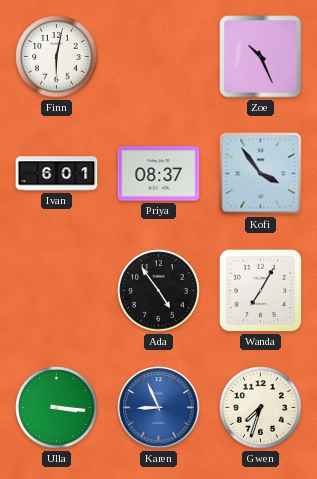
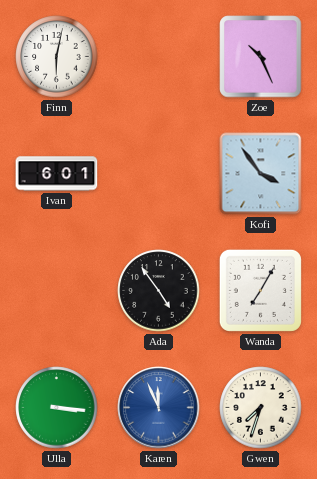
Priya: 08:37 -> none
Karen: 8:56 -> 11:56
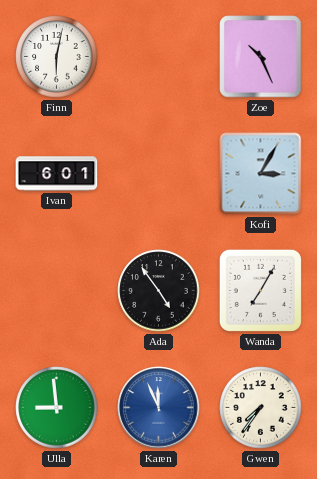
Kofi: 3:54 -> 3:05
Ulla: 3:16 -> 8:59
Gwen: 7:33 -> 7:36
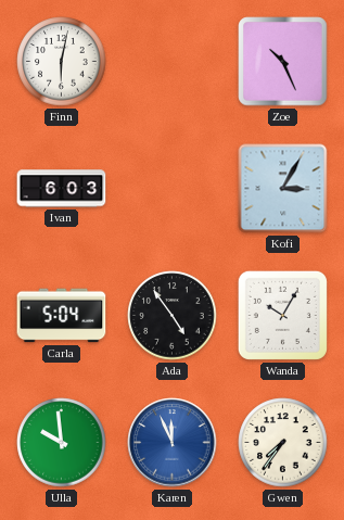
Ivan: 6:01 -> 6:03
Carla: none -> 5:04
Wanda: 7:05 -> 10:05
Ulla: 8:59 -> 9:59
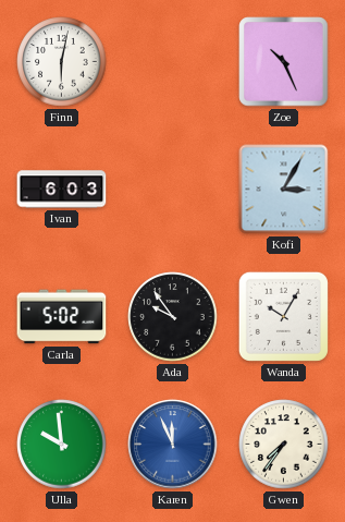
Carla: 5:04 -> 5:02
Ada: 4:54 -> 9:54
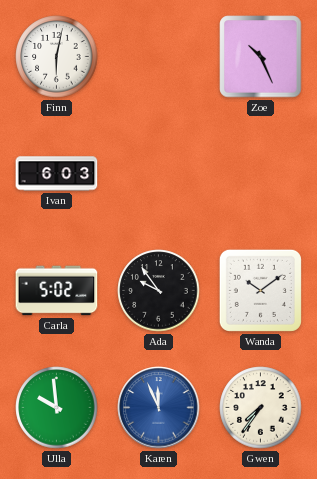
Kofi: 3:05 -> none
Wanda: 10:05 -> 10:09
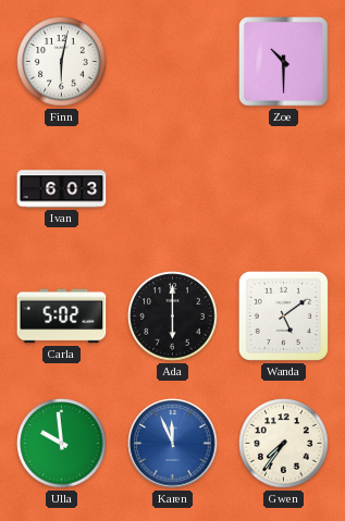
Zoe: 10:26 -> 10:30
Ada: 9:54 -> 6:00
Wanda: 10:09 -> 5:09
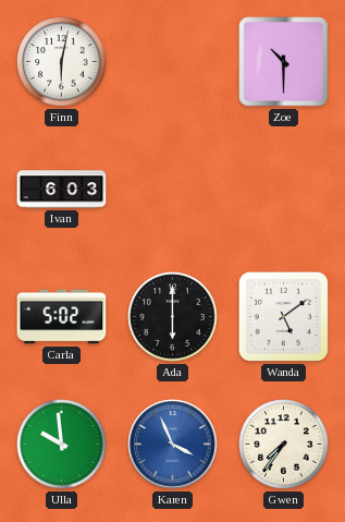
Karen: 11:56 -> 3:56
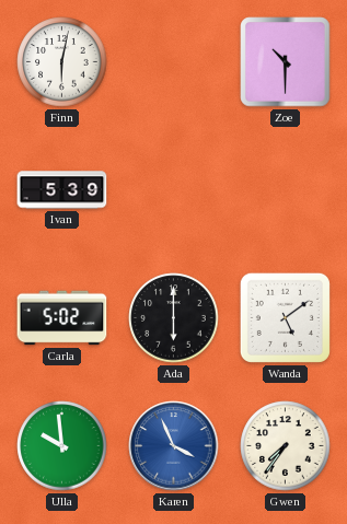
Ivan: 6:03 -> 5:39
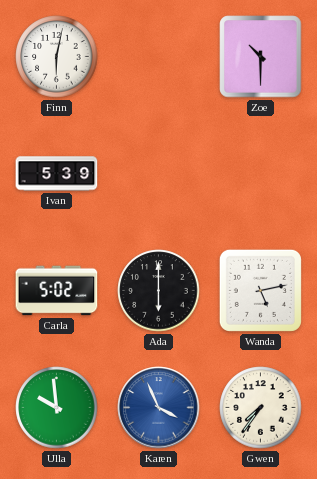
Wanda: 5:09 -> 5:13
